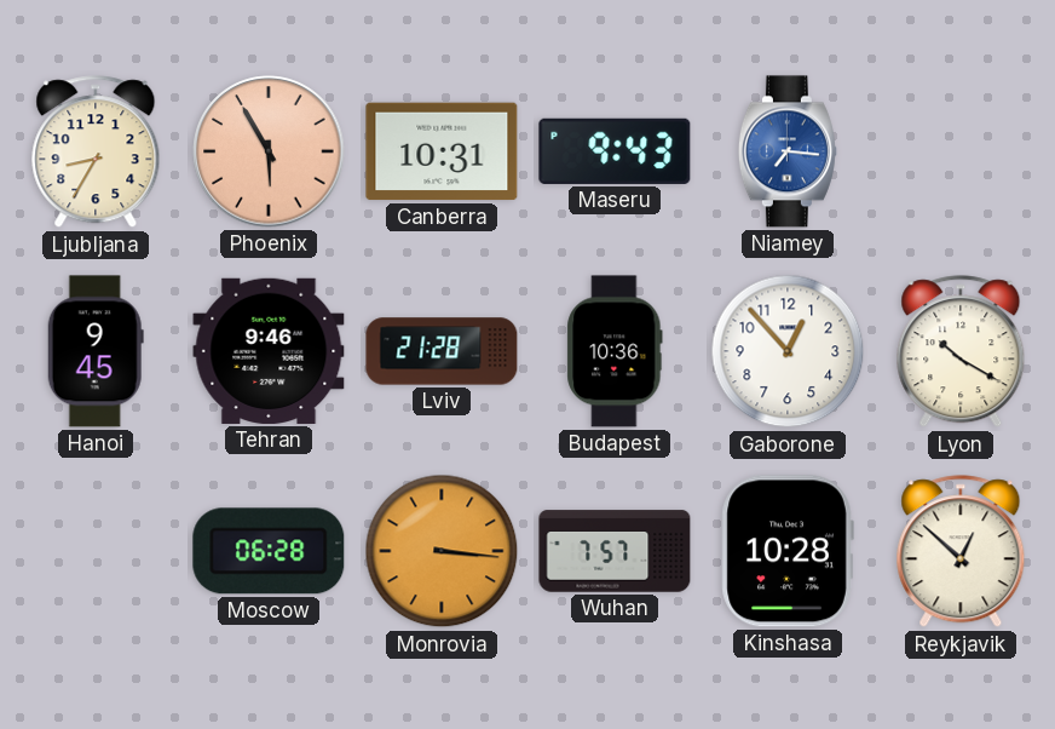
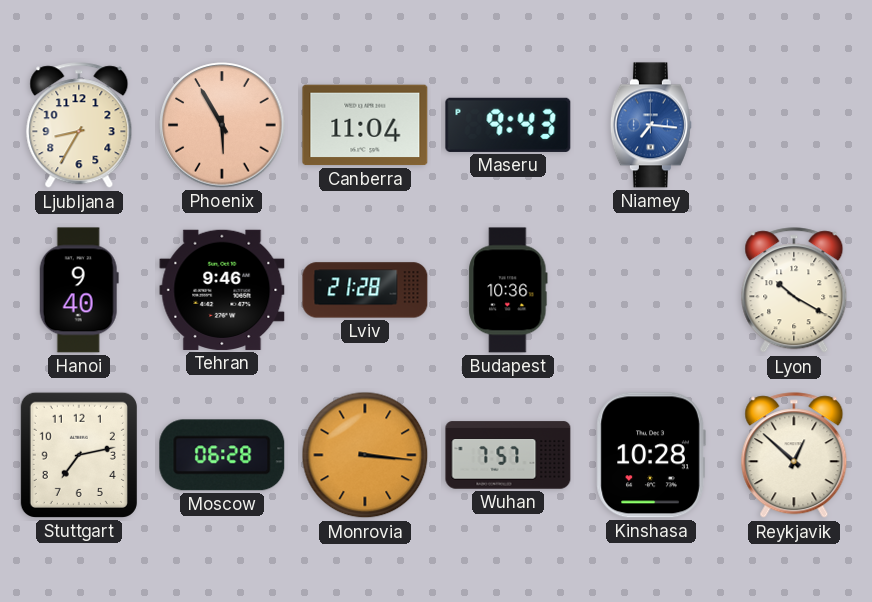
Canberra: 10:31 -> 11:04
Hanoi: 9:45 -> 9:40
Gaborone: 12:53 -> none
Stuttgart: none -> 7:13
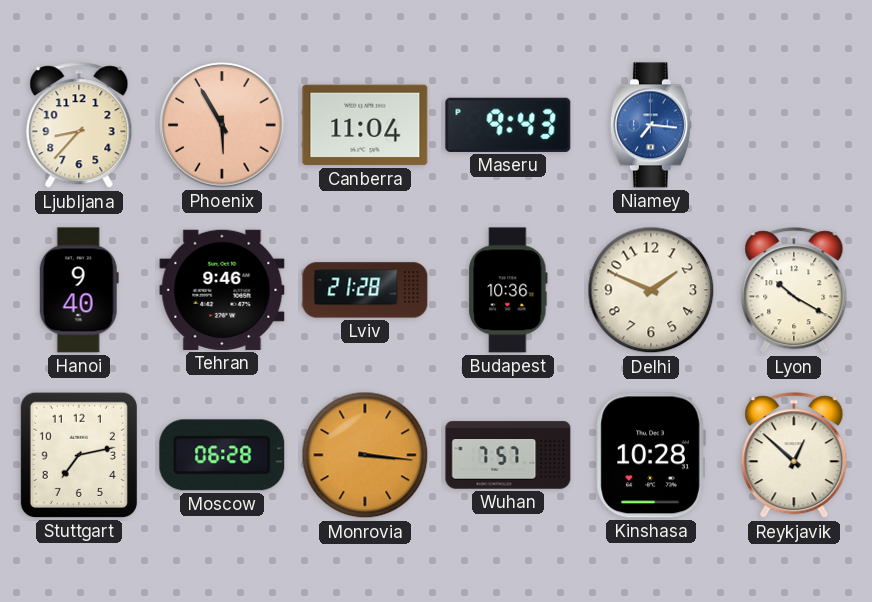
Ljubljana: 8:35 -> 8:37
Delhi: none -> 1:49
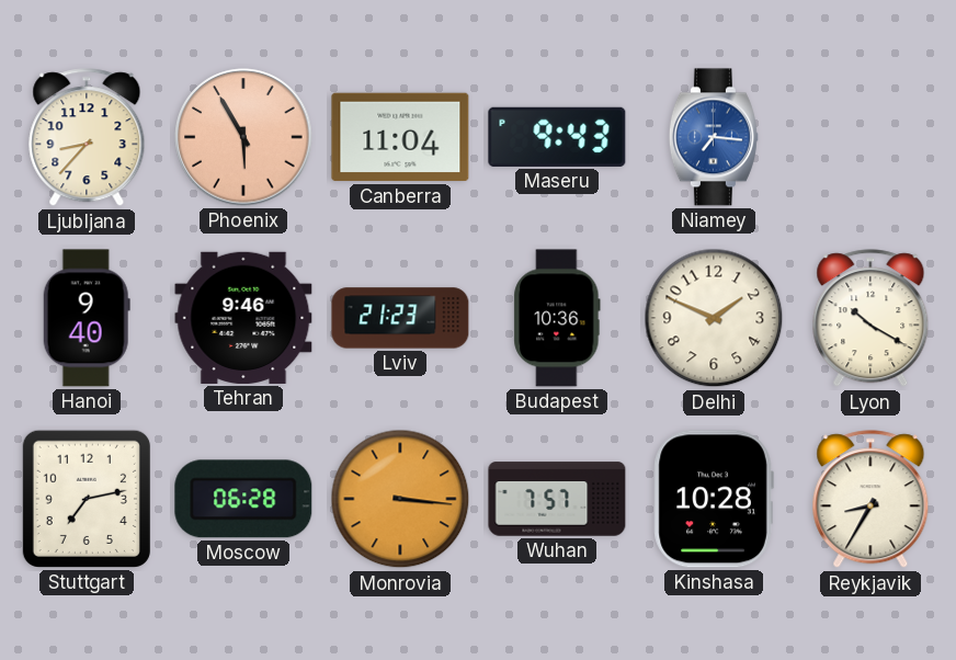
Lviv: 21:28 -> 21:23
Reykjavik: 12:52 -> 8:35
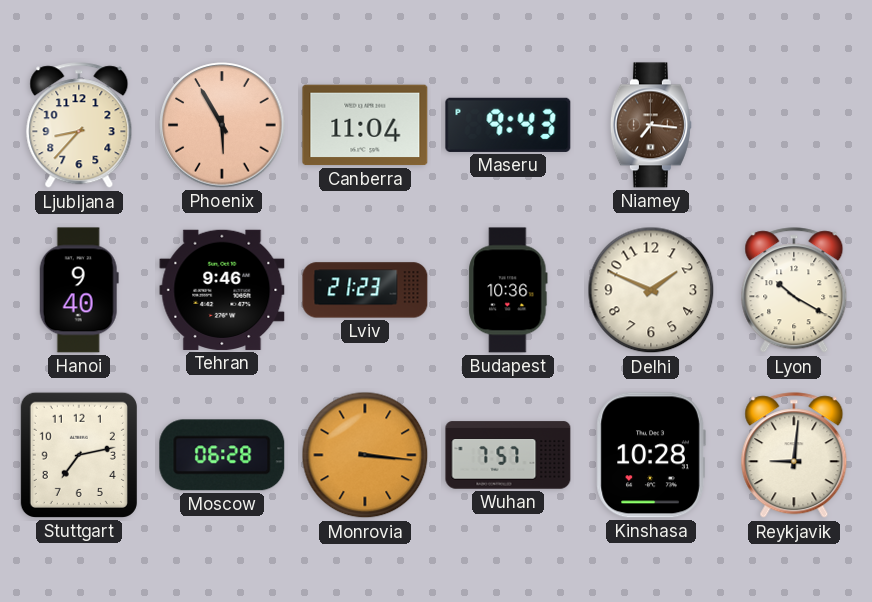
Niamey dial: blue -> brown
Reykjavik: 8:35 -> 9:01
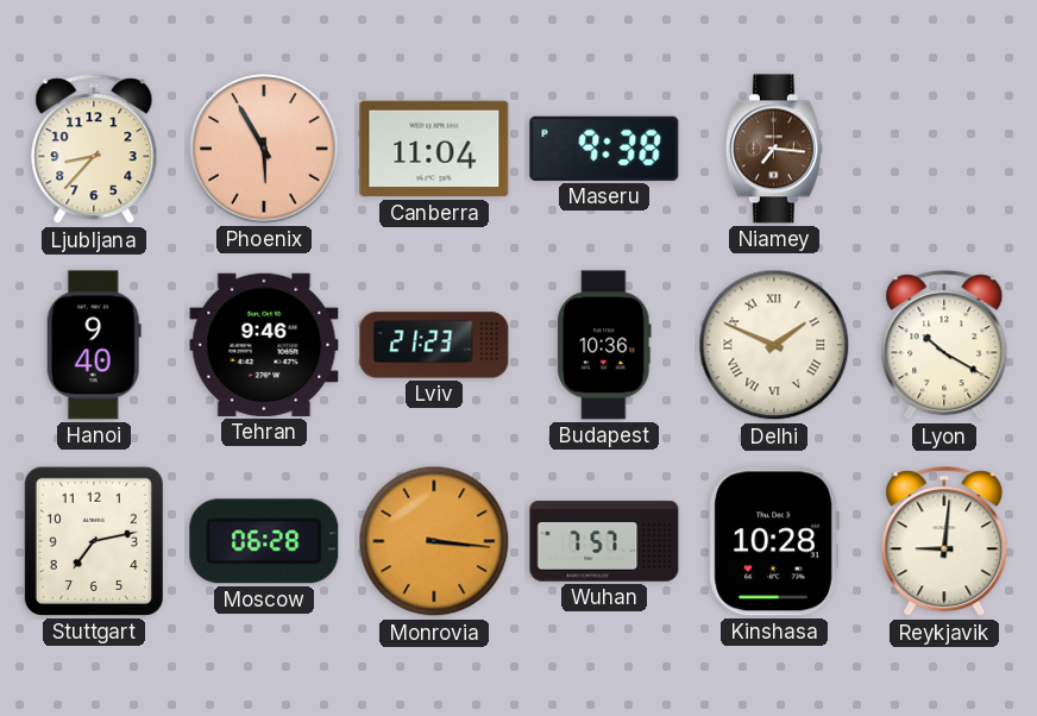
Maseru: 9:43 -> 9:38
Delhi numerals: Arabic -> Roman
